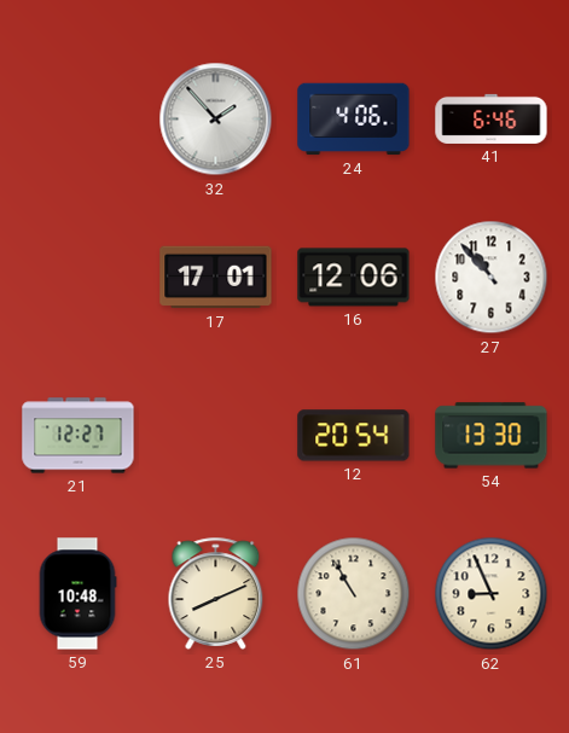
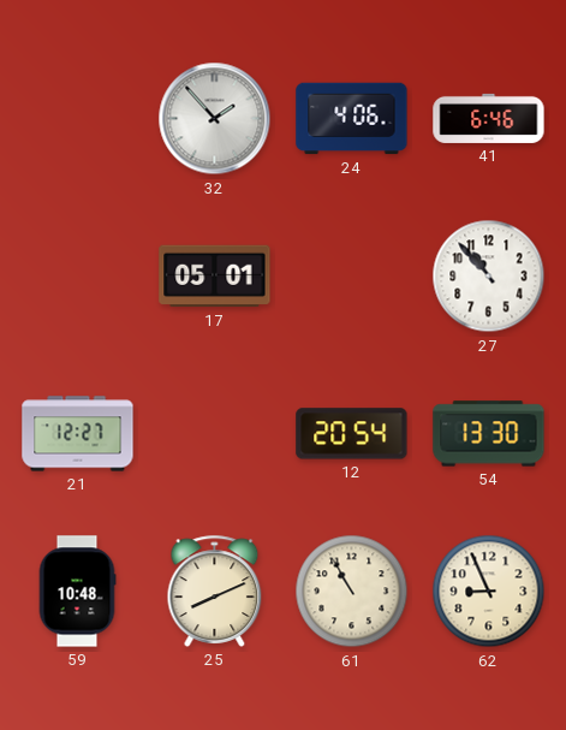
17: 17:01 -> 05:01
16: 12:06 -> none
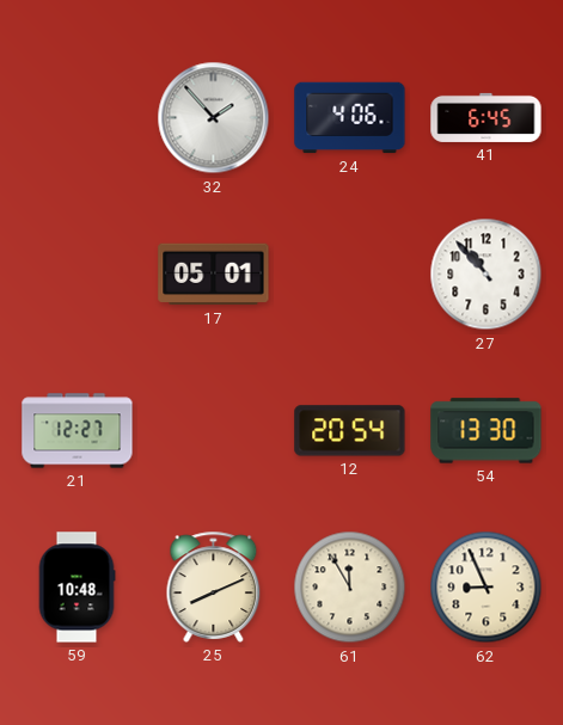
41: 6:46 -> 6:45
61: 10:55 -> 11:55
